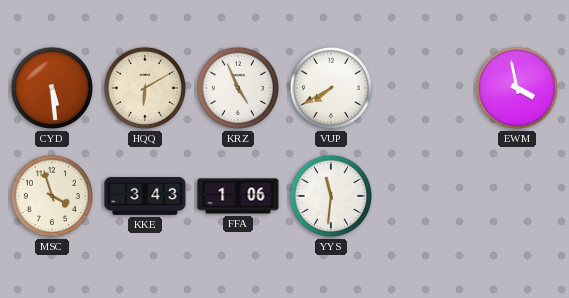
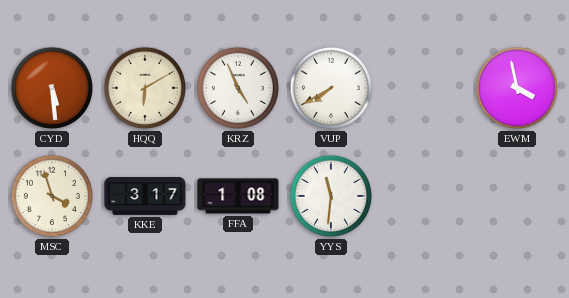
KKE: 3:43 -> 3:17
FFA: 1:06 -> 1:08
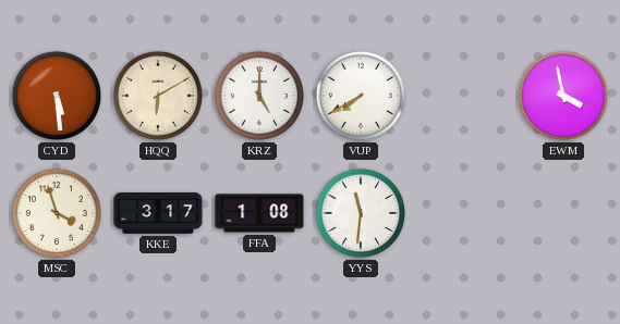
KRZ: 4:56 -> 5:00
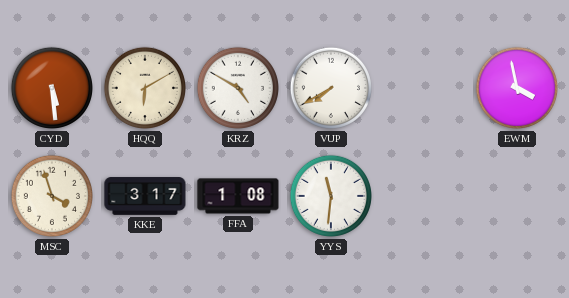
KRZ: 5:00 -> 4:50
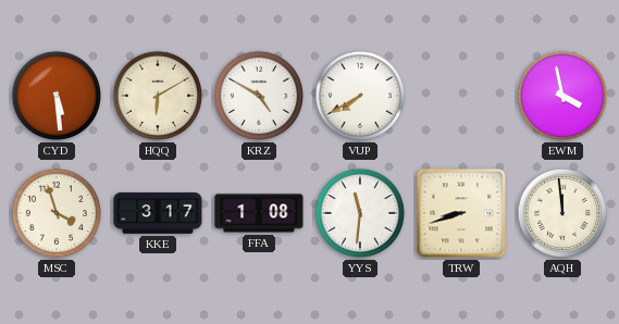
TRW: none -> 8:42
AQH: none -> 11:59
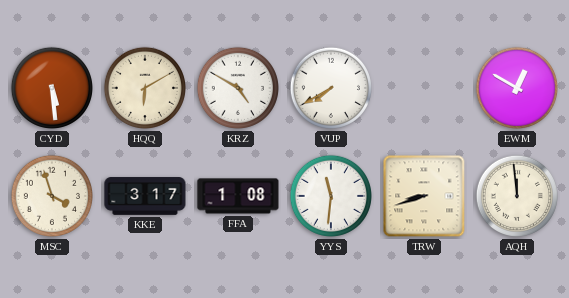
EWM: 3:58 -> 12:50
